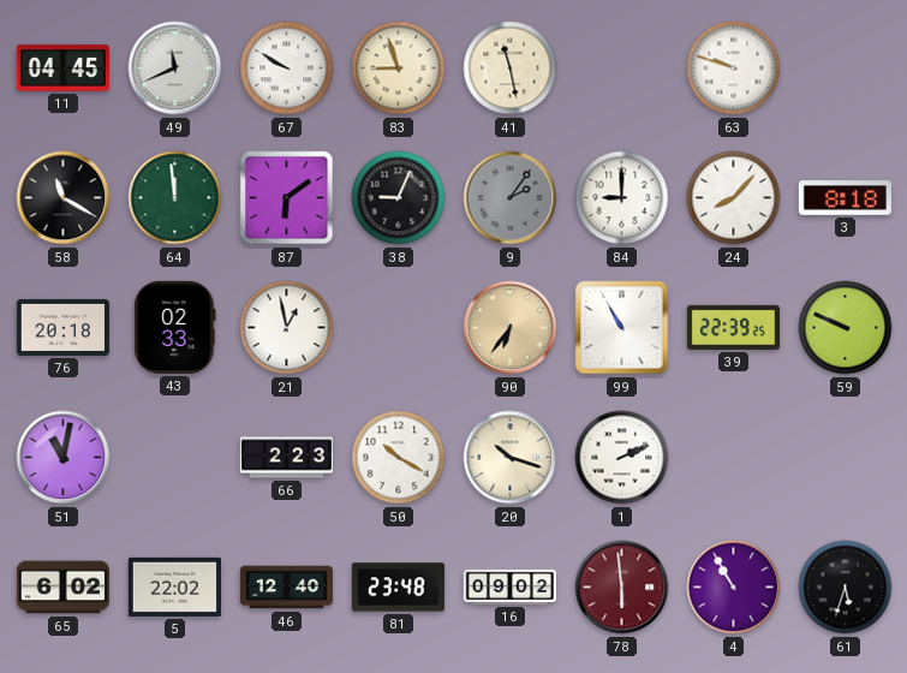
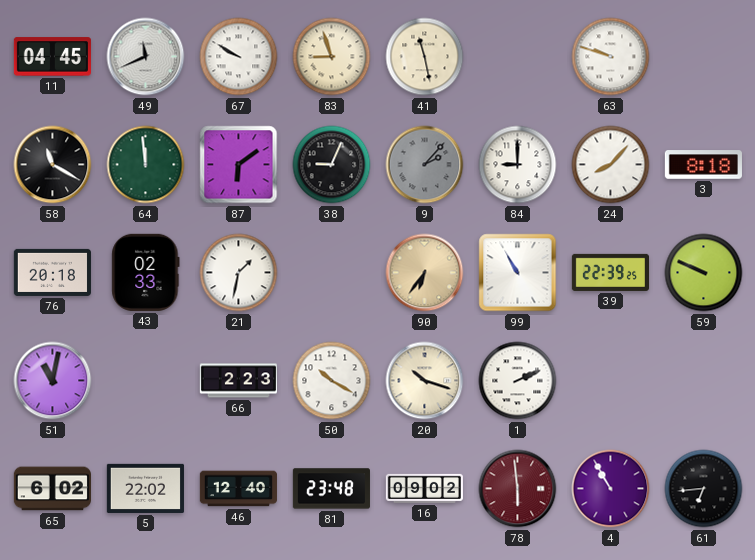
9: 2:06 -> 2:07
21: 12:58 -> 1:32
61: 5:33 -> 6:44
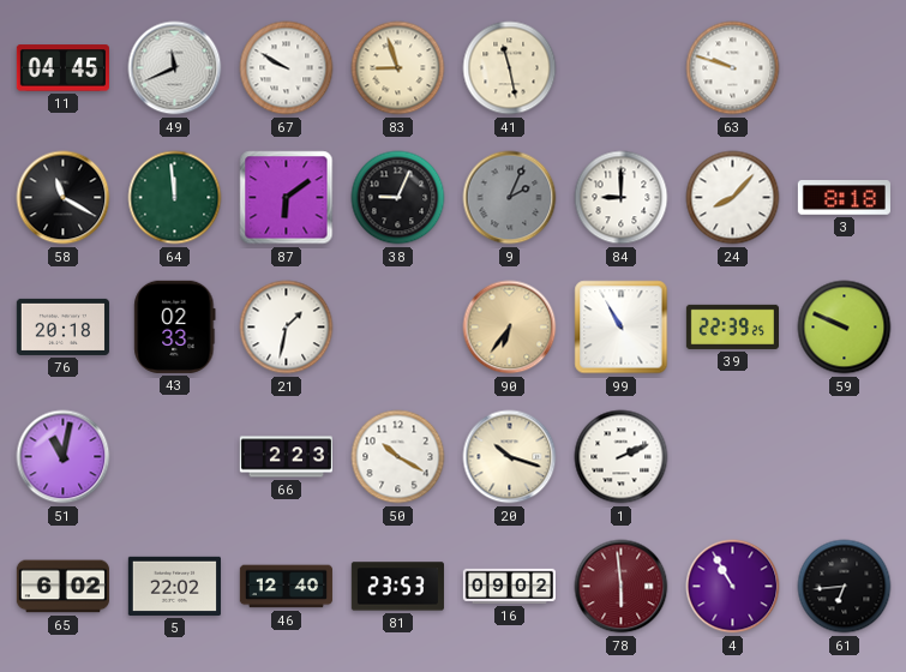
9: 2:07 -> 2:04
81: 23:48 -> 23:53
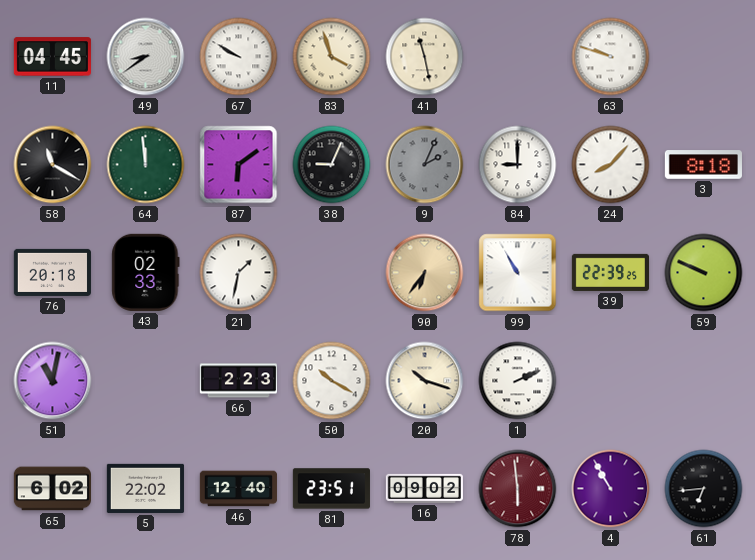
49: 11:41 -> 8:39
83: 8:57 -> 3:57
81: 23:53 -> 23:51
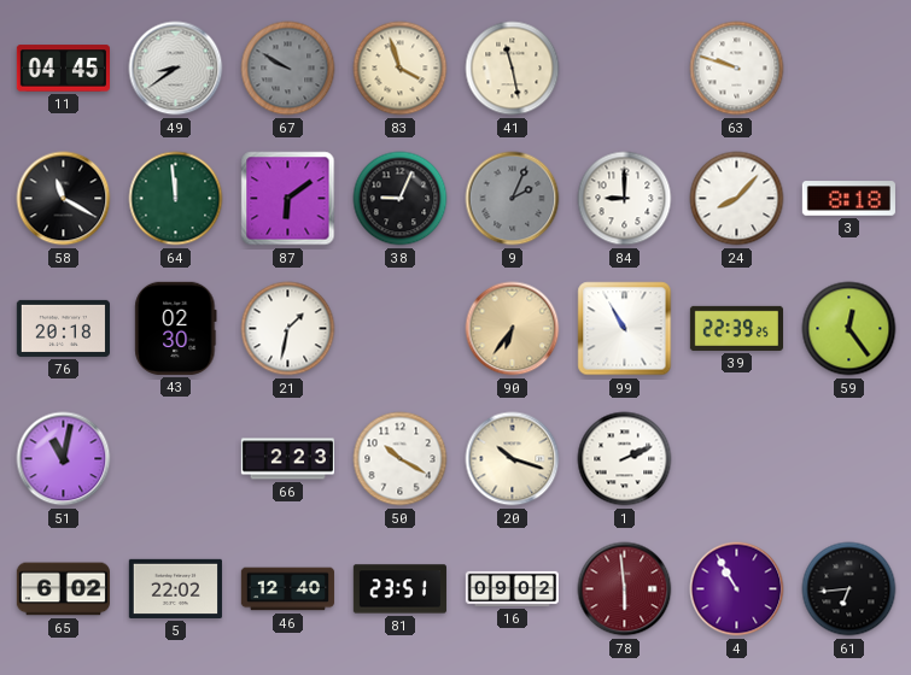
67 dial: white -> grey
43: 02:33 -> 02:30
59: 9:49 -> 12:24
